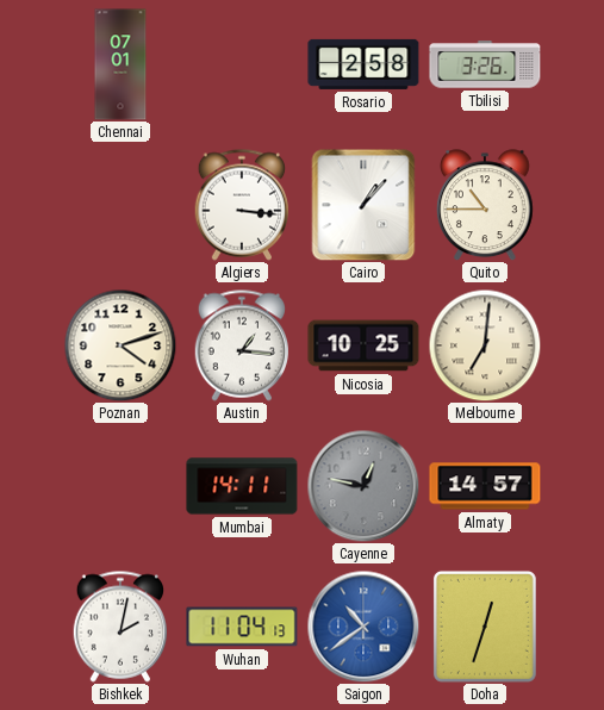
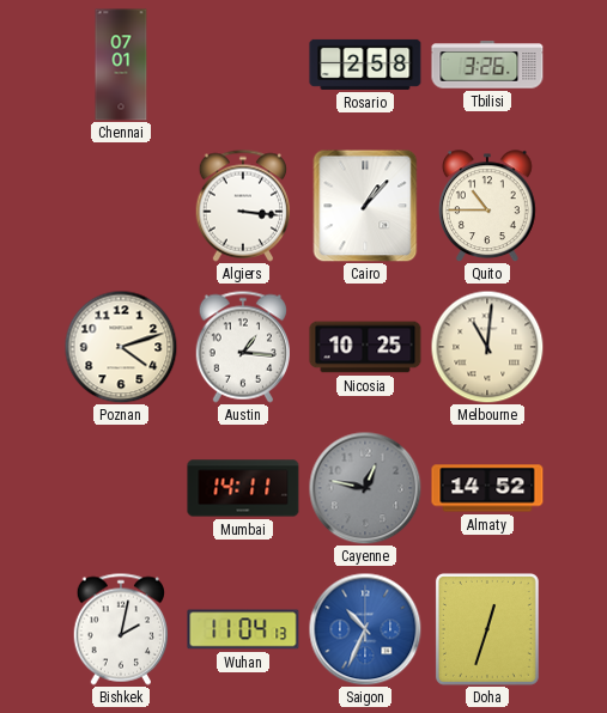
Melbourne: 7:01 -> 11:01
Almaty: 14:57 -> 14:52
Saigon: 10:39 -> 10:34
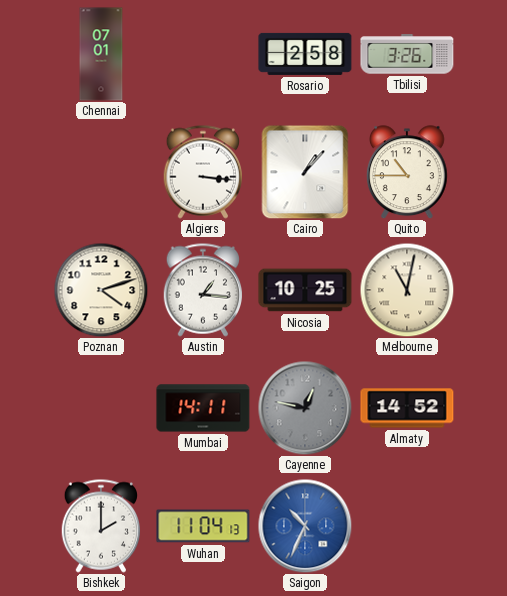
Melbourne: 11:01 -> 11:02
Bishkek: 2:02 -> 2:00
Doha: 12:33 -> none
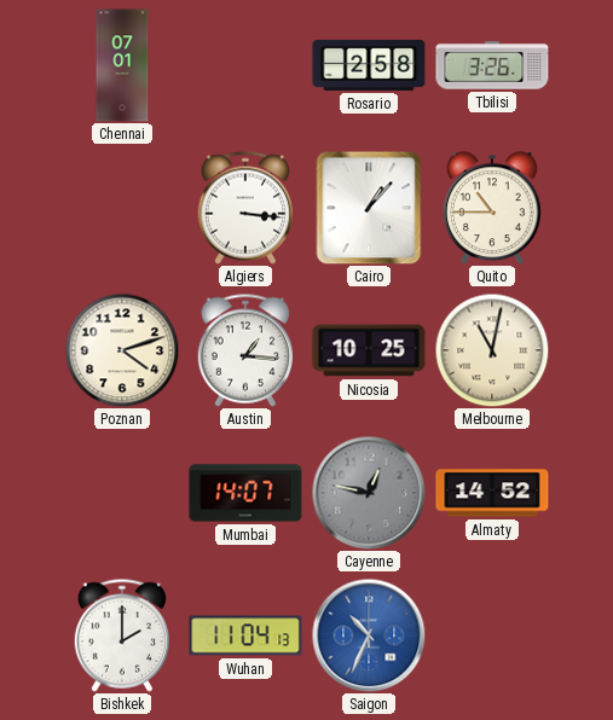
Mumbai: 14:11 -> 14:07
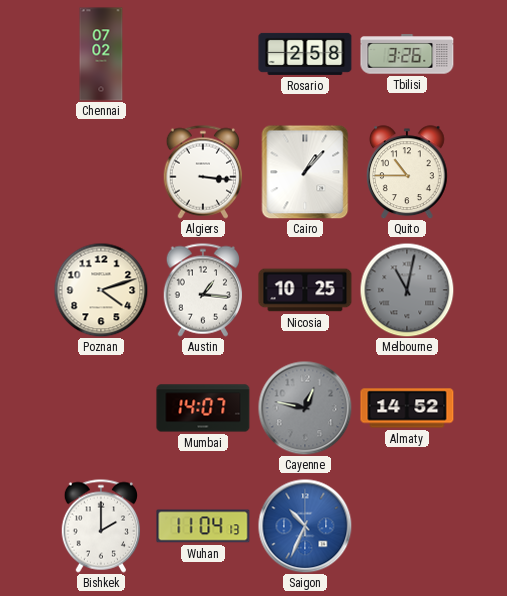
Chennai: 07:01 -> 07:02
Melbourne dial: cream -> grey
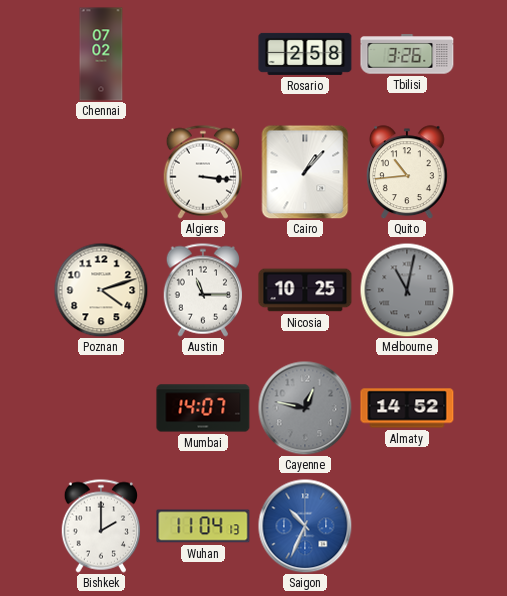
Quito: 10:45 -> 10:44
Austin: 1:16 -> 11:15
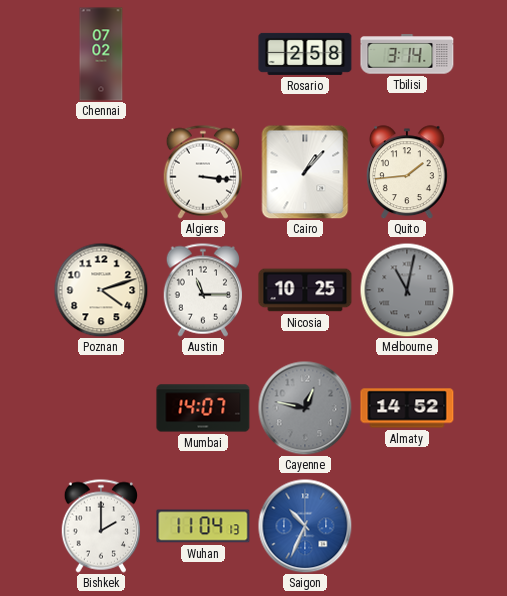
Tbilisi: 3:26 -> 3:14
Quito: 10:44 -> 1:44
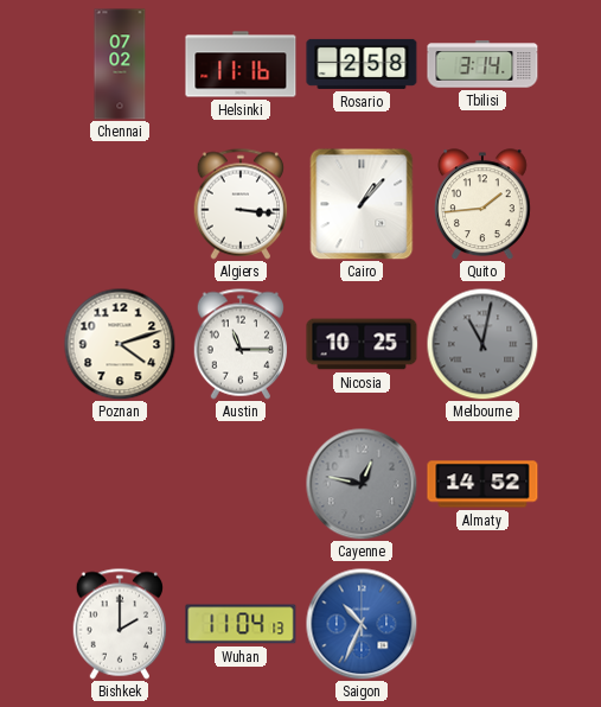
Helsinki: none -> 11:16
Mumbai: 14:07 -> none
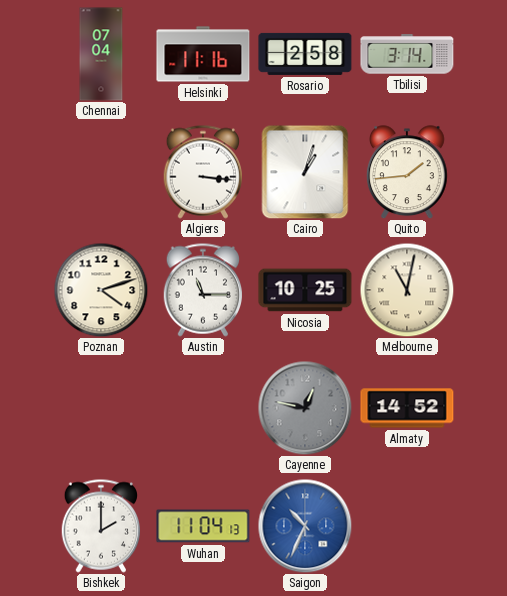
Chennai: 07:02 -> 07:04
Cairo: 1:07 -> 1:03
Melbourne dial: grey -> cream
